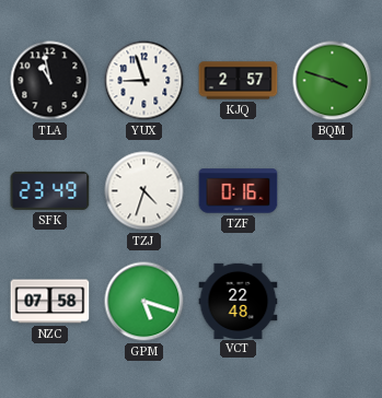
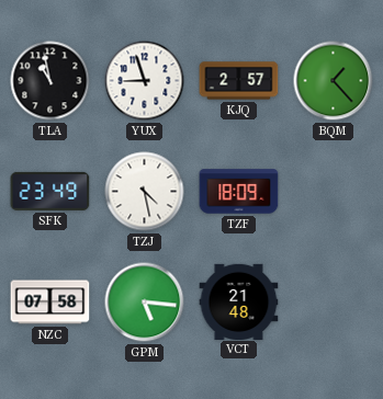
BQM: 3:48 -> 1:23
TZJ: 4:33 -> 4:28
TZF: 0:16 -> 18:09
GPM: 5:18 -> 5:16
VCT: 22:48 -> 21:48
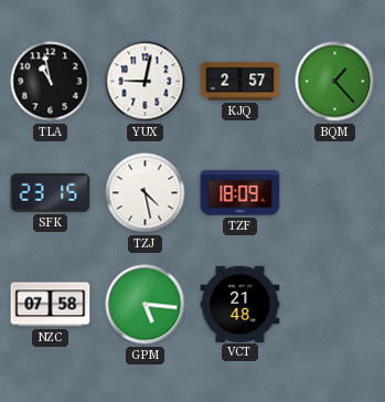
YUX: 8:57 -> 9:02
SFK: 23:49 -> 23:15
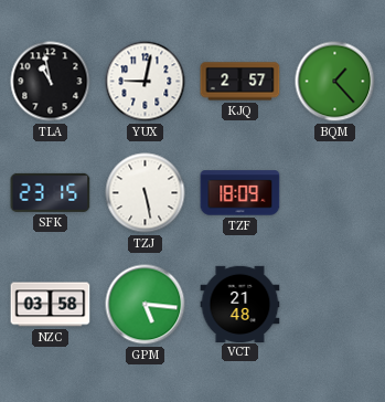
TZJ: 4:28 -> 5:28
NZC: 07:58 -> 03:58
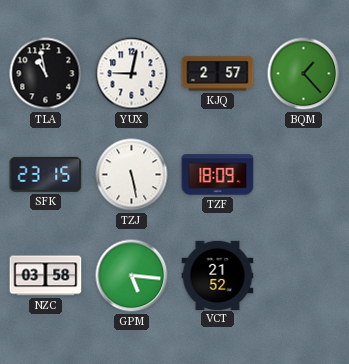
VCT: 21:48 -> 21:52
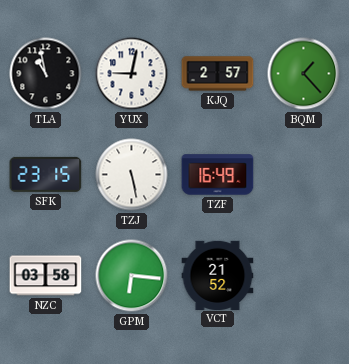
TZF: 18:09 -> 16:49
GPM: 5:16 -> 6:16
